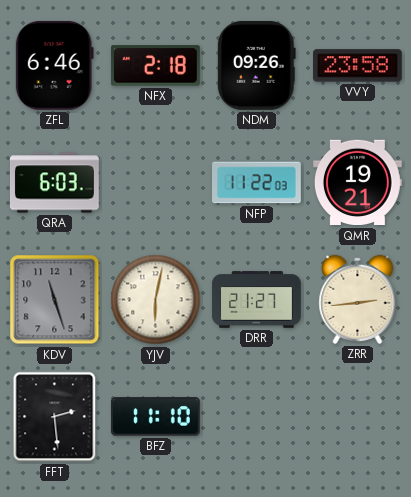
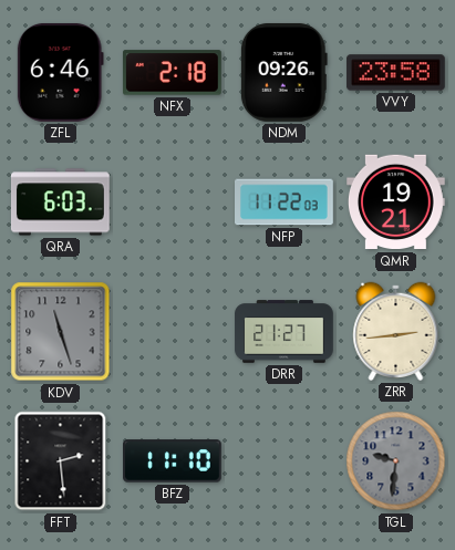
YJV: 6:02 -> none
TGL: none -> 9:31
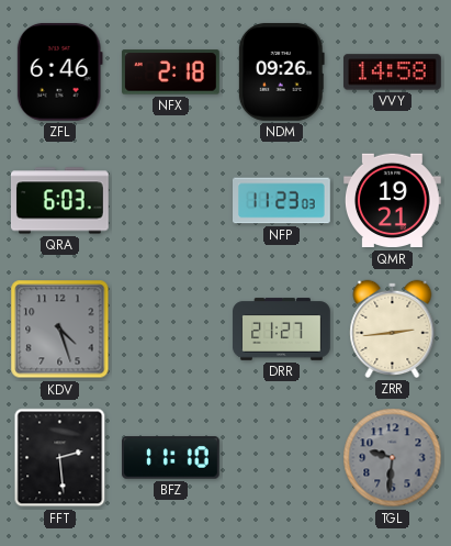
VVY: 23:58 -> 14:58
NFP: 11:22 -> 11:23
KDV: 11:27 -> 4:27
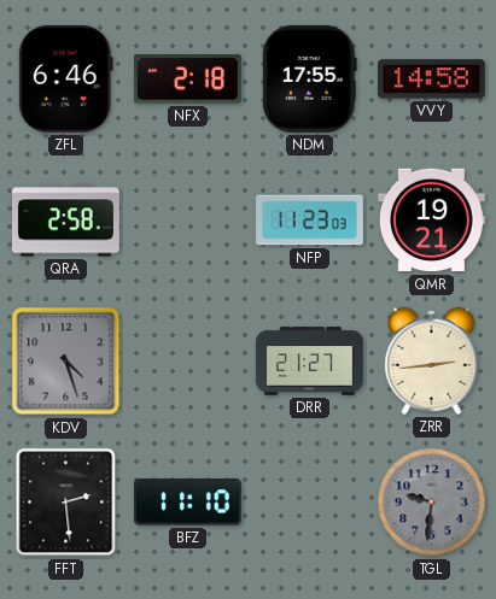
NDM: 09:26 -> 17:55
QRA: 6:03 -> 2:58
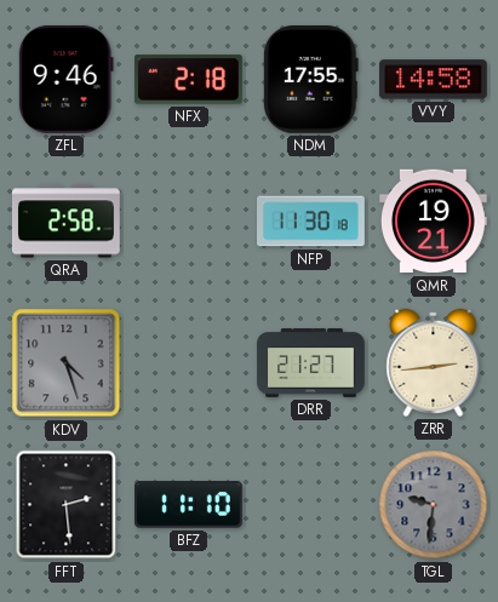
ZFL: 6:46 -> 9:46
NFP: 11:23 -> 11:30
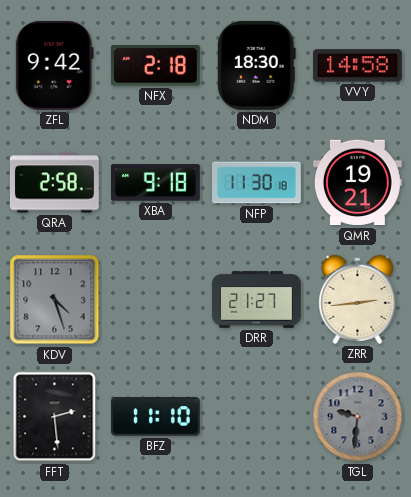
ZFL: 9:46 -> 9:42
NDM: 17:55 -> 18:30
XBA: none -> 9:18
